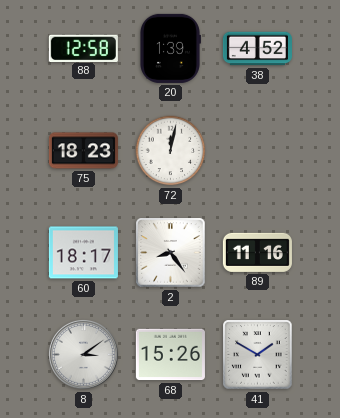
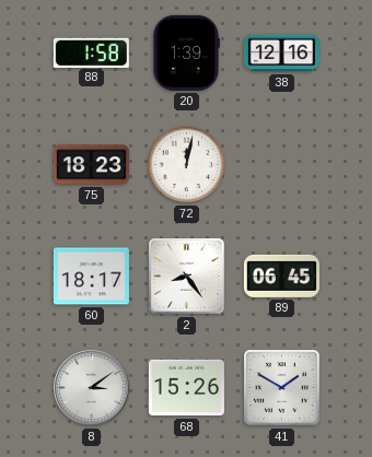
88: 12:58 -> 1:58
38: 4:52 -> 12:16
89: 11:16 -> 06:45
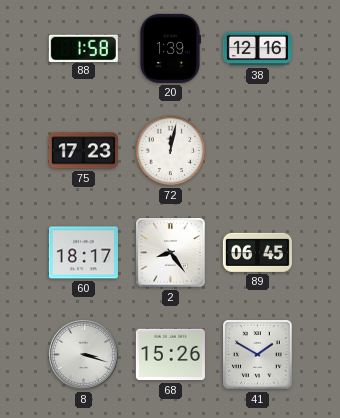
75: 18:23 -> 17:23
8: 3:09 -> 3:18
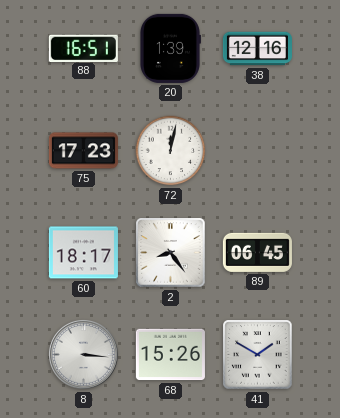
88: 1:58 -> 16:51
8: 3:18 -> 3:16
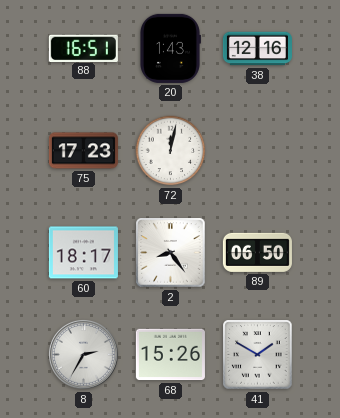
20: 1:39 -> 1:43
89: 06:45 -> 06:50
8: 3:16 -> 2:35
